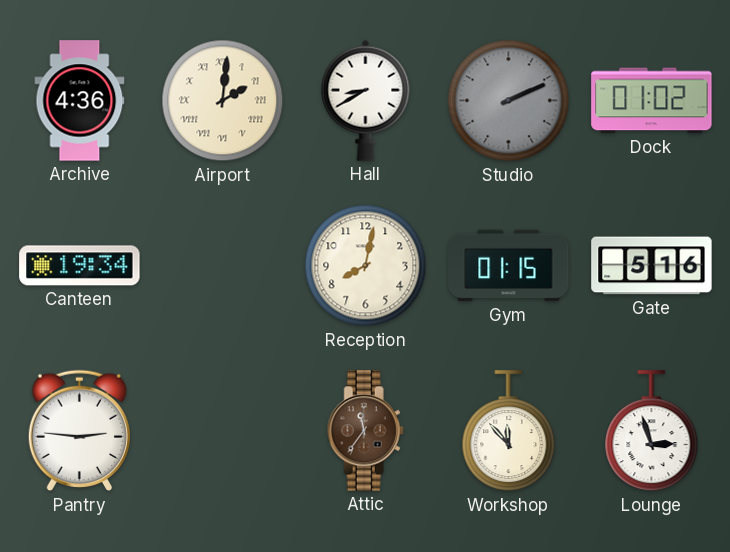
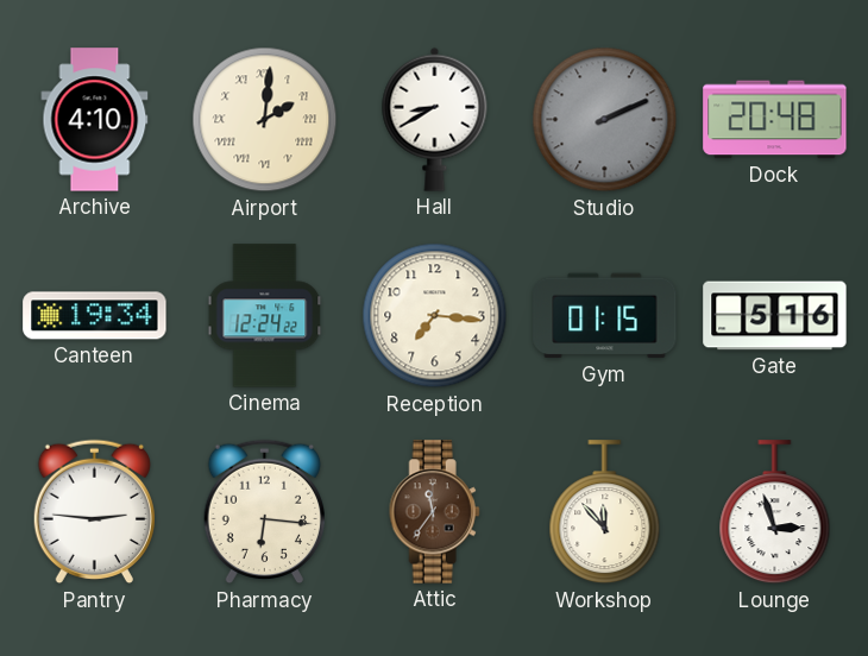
Archive: 4:36 -> 4:10
Dock: 01:02 -> 20:48
Cinema: none -> 12:24
Reception: 8:02 -> 7:16
Pharmacy: none -> 6:16
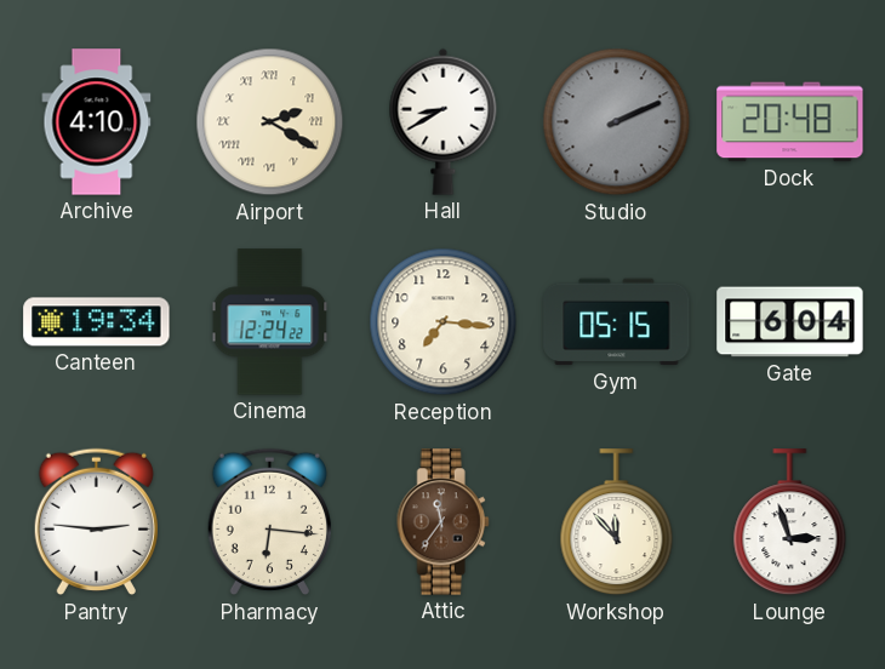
Airport: 2:01 -> 2:20
Gym: 01:15 -> 05:15
Gate: 5:16 -> 6:04
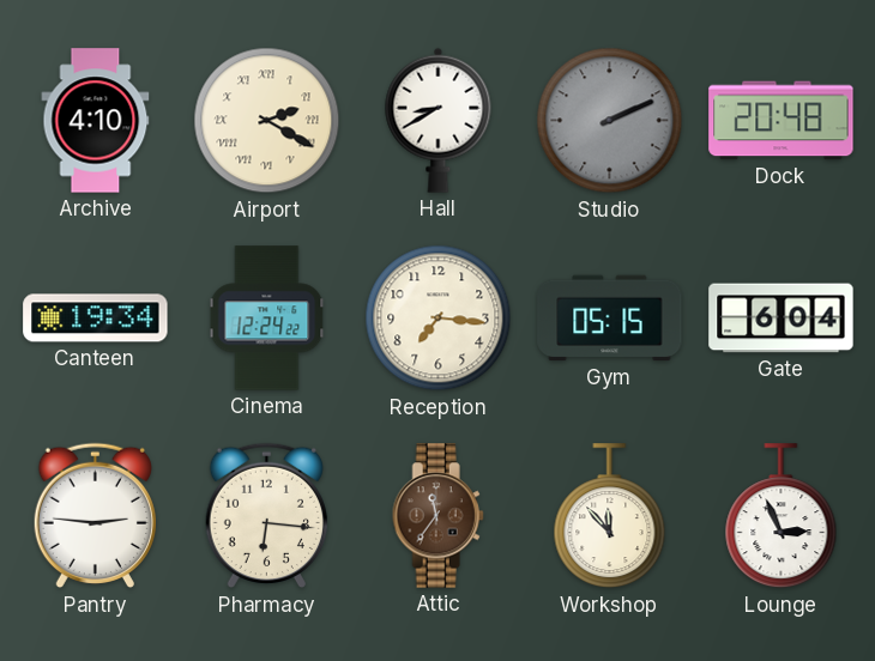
Lounge: 2:57 -> 2:56
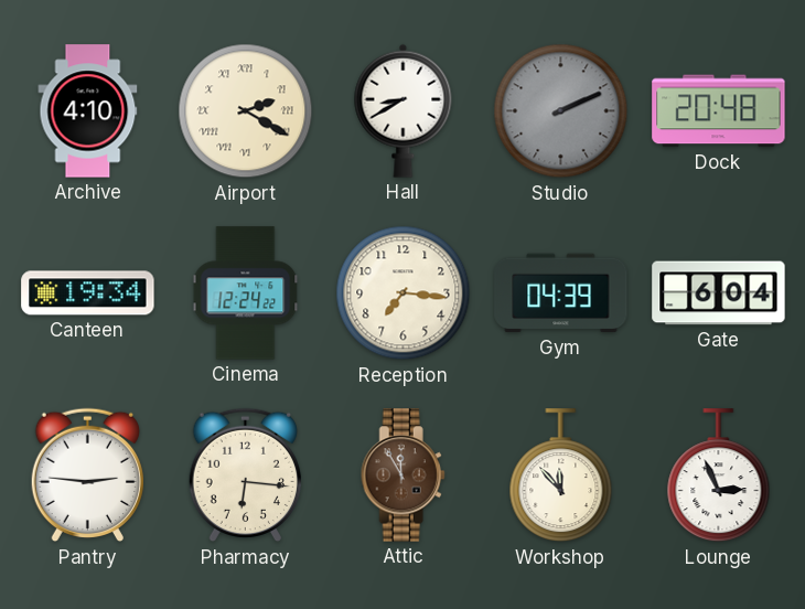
Gym: 05:15 -> 04:39
Attic: 11:36 -> 11:55
